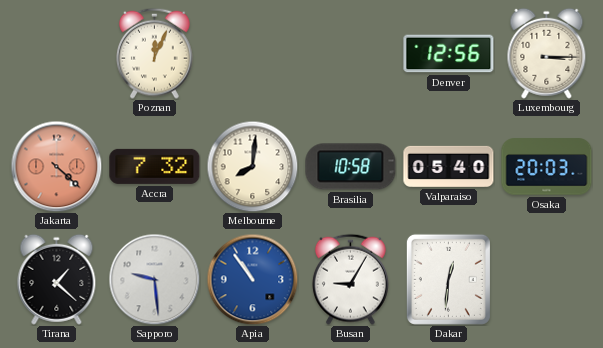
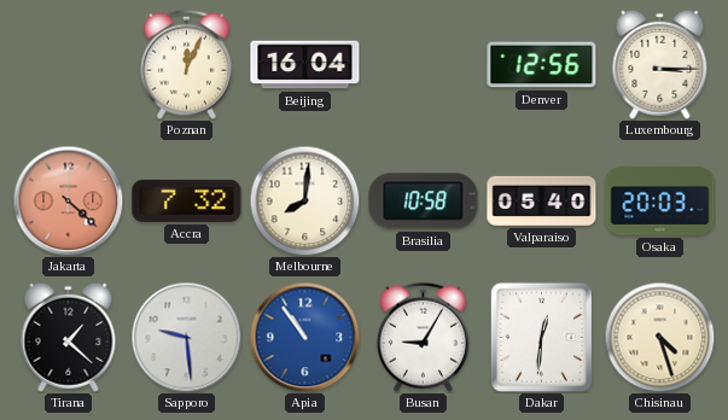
Beijing: none -> 16:04
Chisinau: none -> 4:27
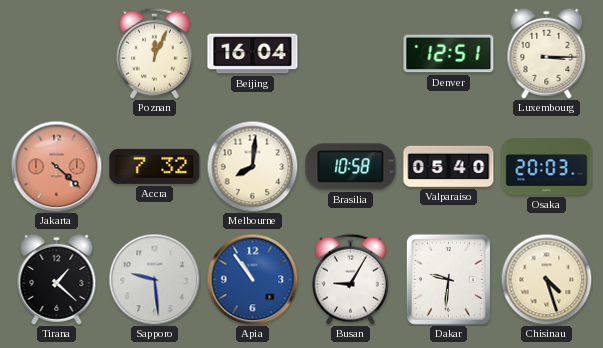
Denver: 12:56 -> 12:51
Dakar: 12:31 -> 9:31
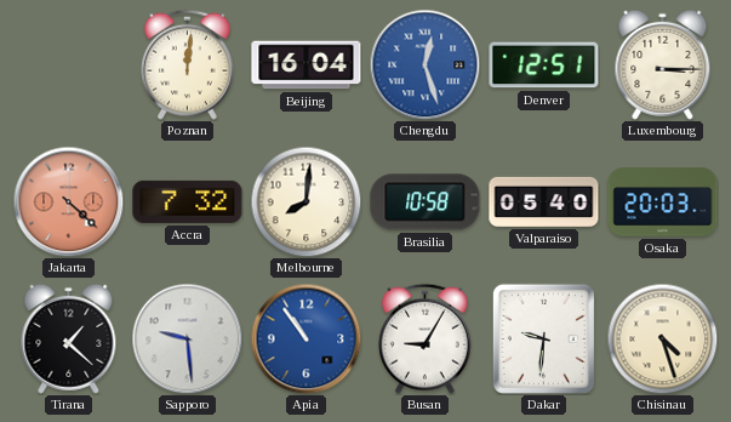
Poznan: 12:04 -> 12:01
Chengdu: none -> 12:27
